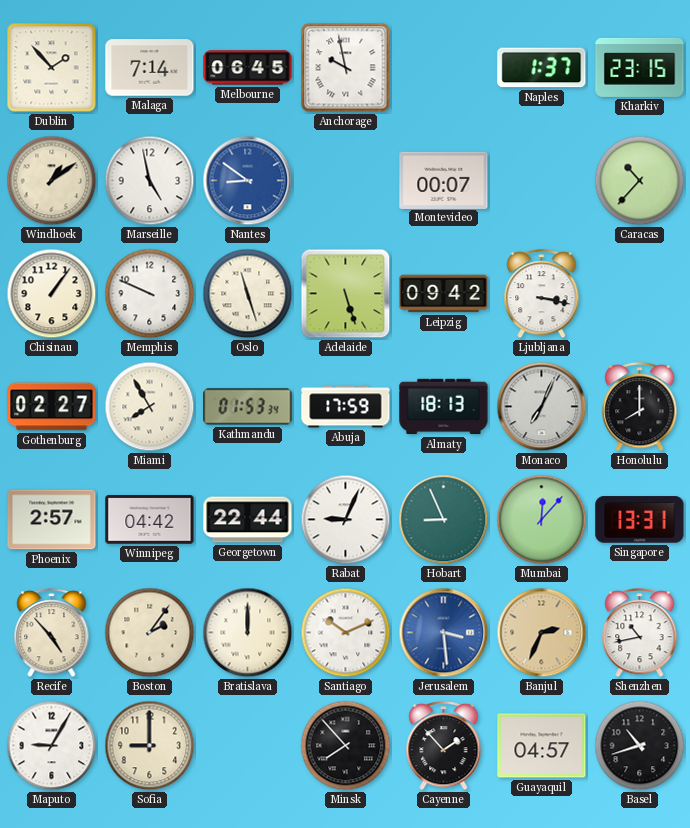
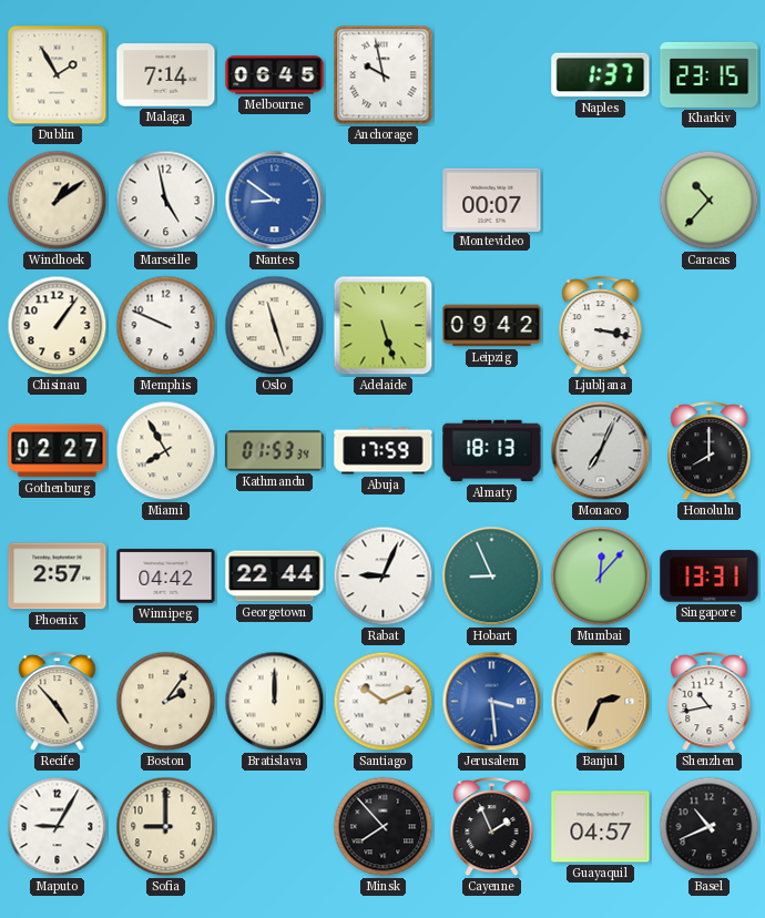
Dublin: 1:53 -> 1:55
Cayenne: 1:53 -> 1:56
Basel: 10:42 -> 10:41
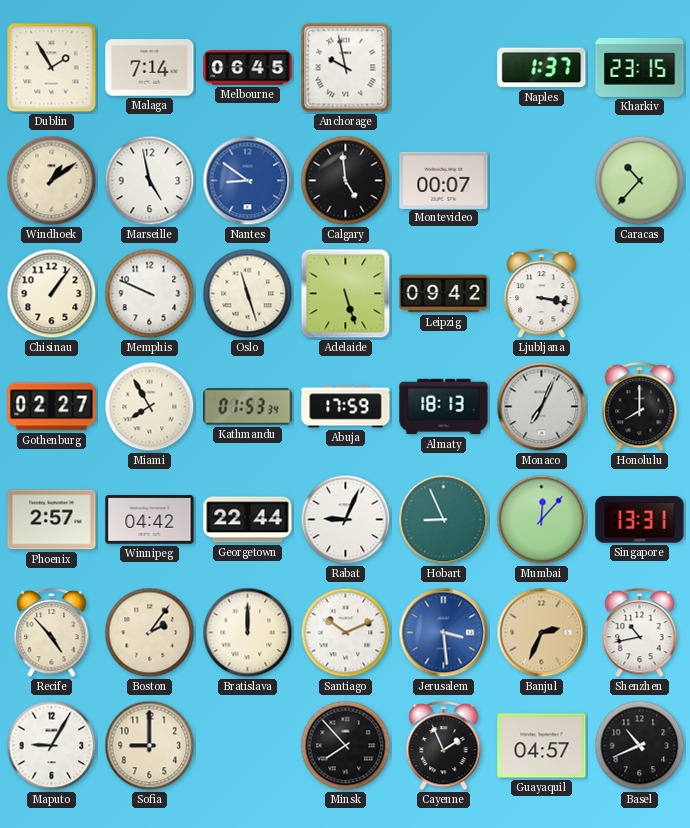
Calgary: none -> 4:59
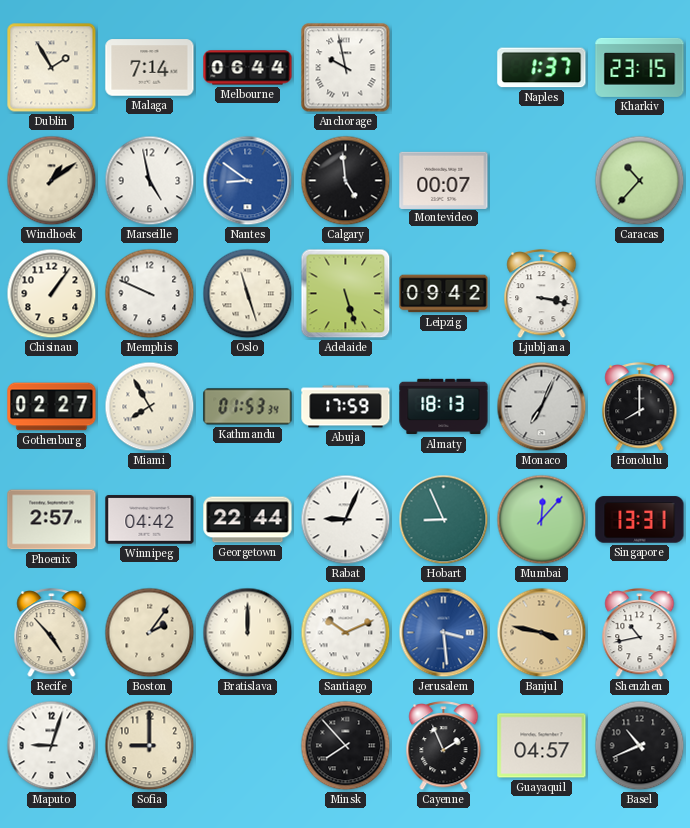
Melbourne: 06:45 -> 06:44
Banjul: 2:34 -> 3:47
Maputo: 9:05 -> 9:03
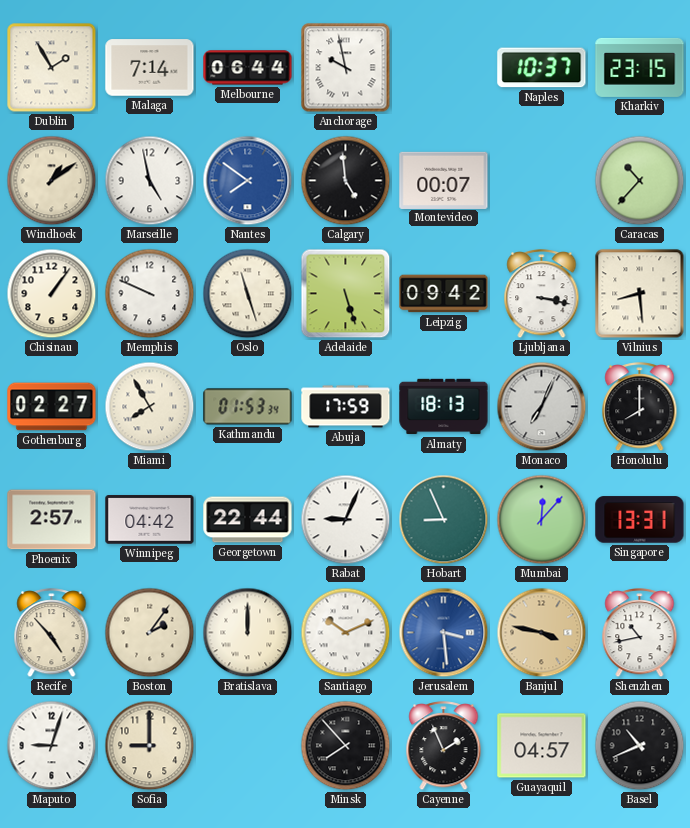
Naples: 1:37 -> 10:37
Nantes: 8:51 -> 7:51
Vilnius: none -> 8:29
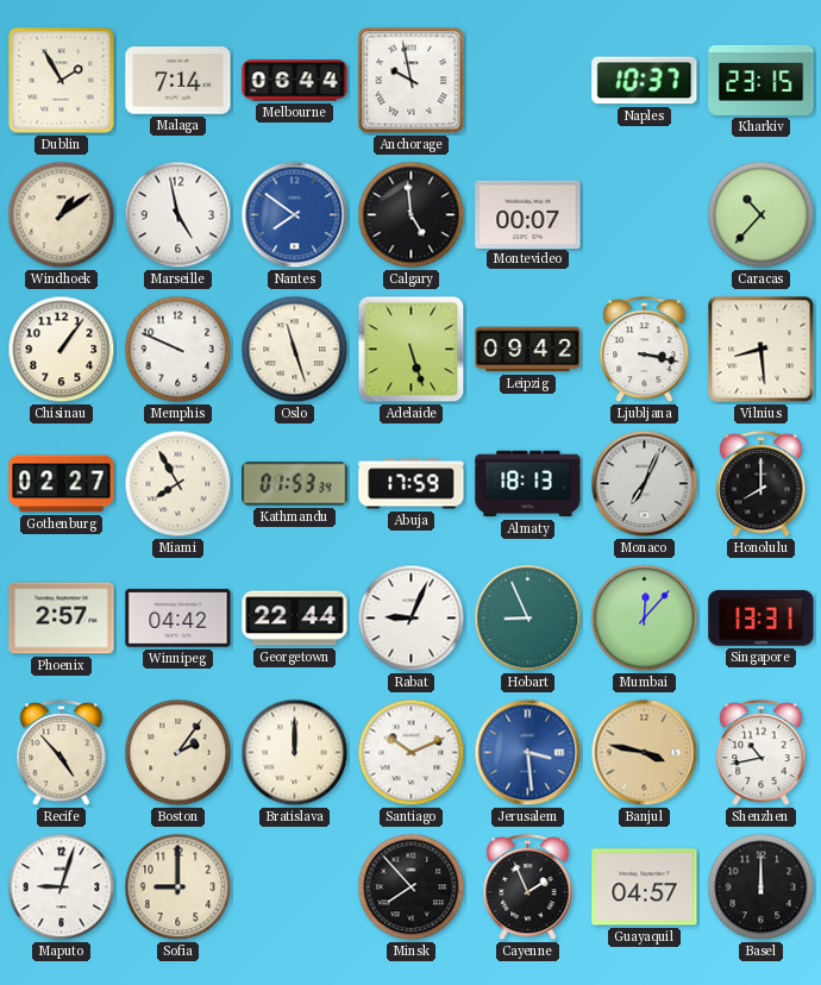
Basel: 10:41 -> 12:00
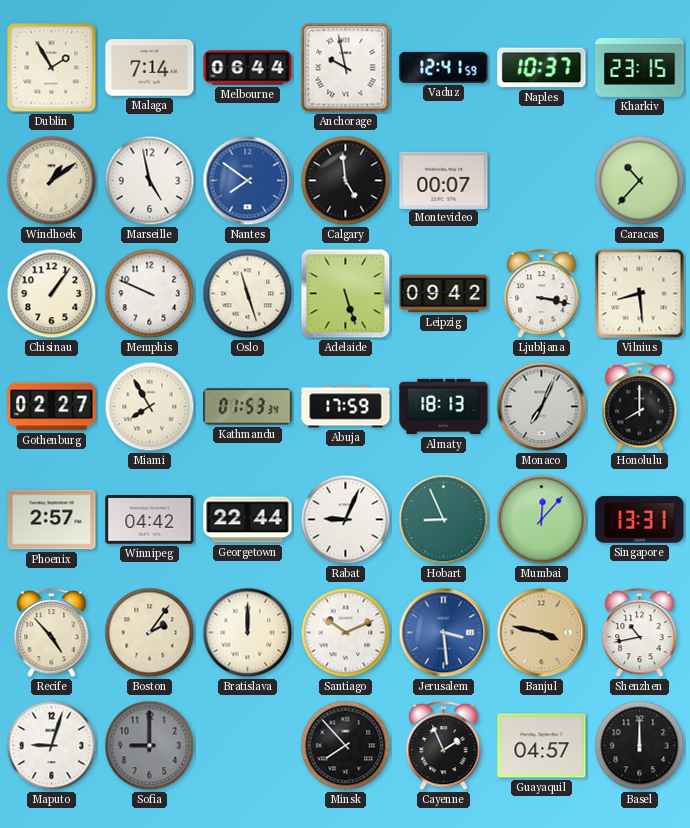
Vaduz: none -> 12:41
Sofia dial: cream -> grey
